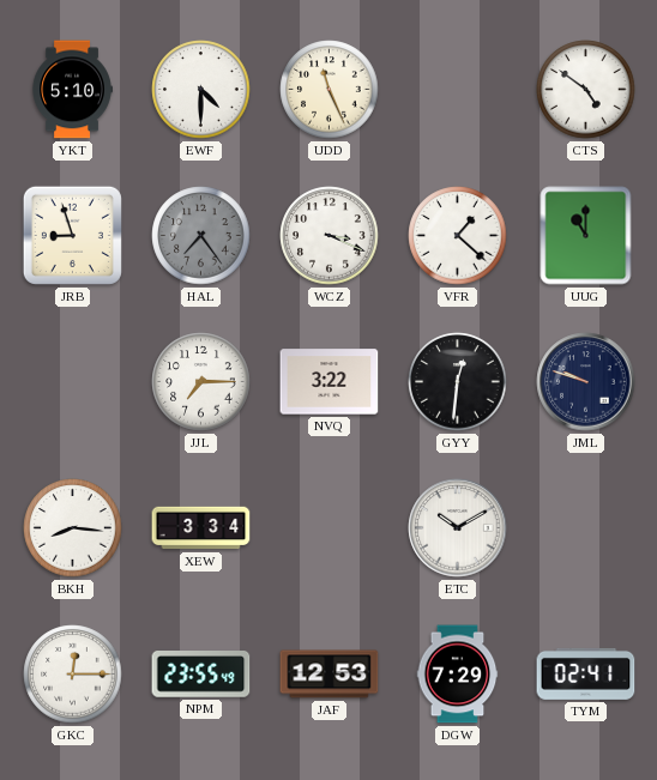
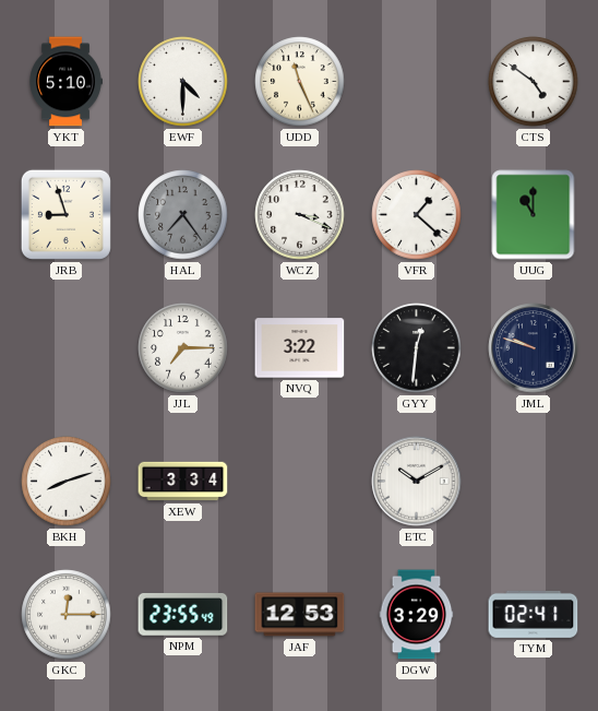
BKH: 8:16 -> 8:12
DGW: 7:29 -> 3:29
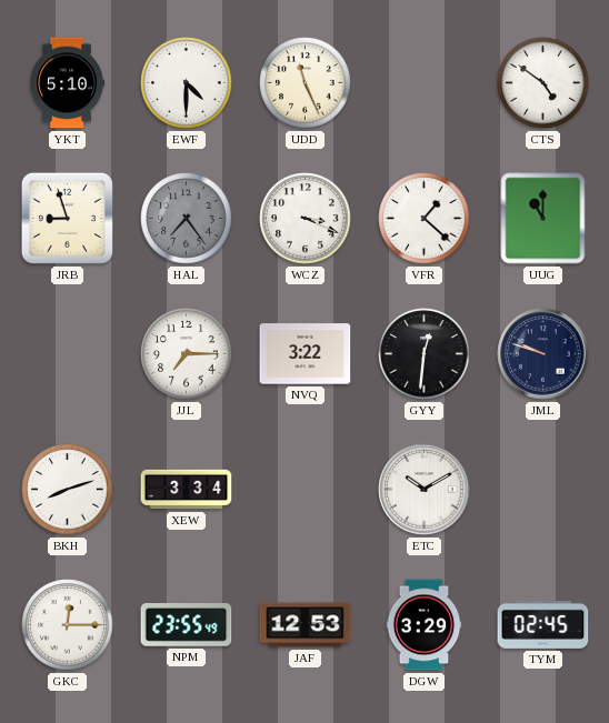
TYM: 02:41 -> 02:45
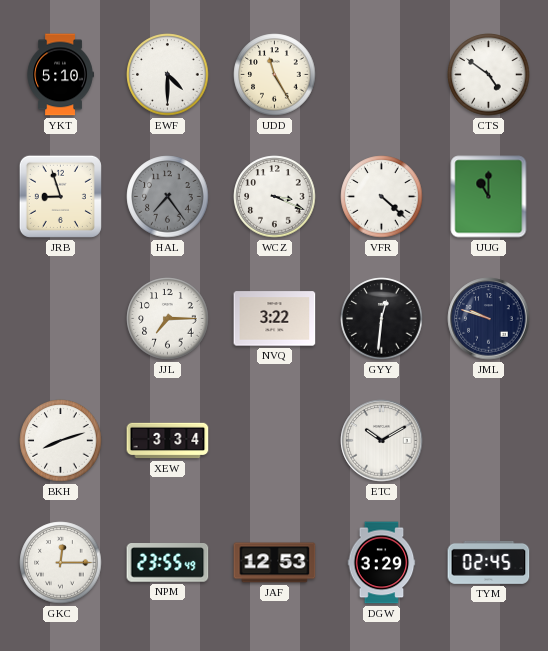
UDD: 11:26 -> 11:25
VFR: 1:22 -> 4:22
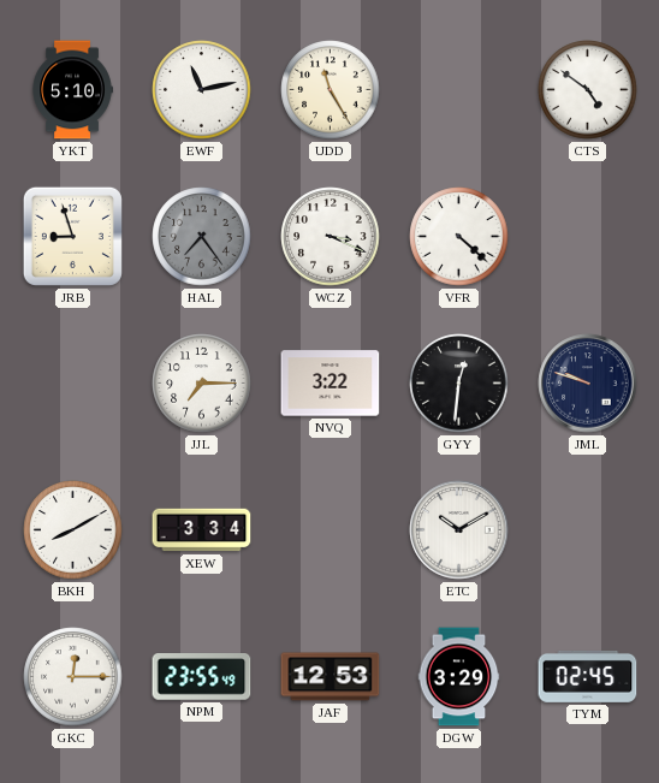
EWF: 4:30 -> 11:13
UUG: 11:00 -> none
BKH: 8:12 -> 8:10
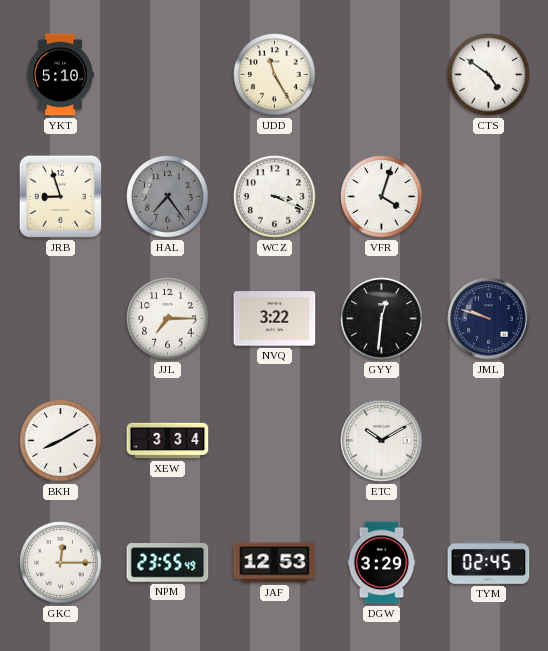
EWF: 11:13 -> none
VFR: 4:22 -> 4:03
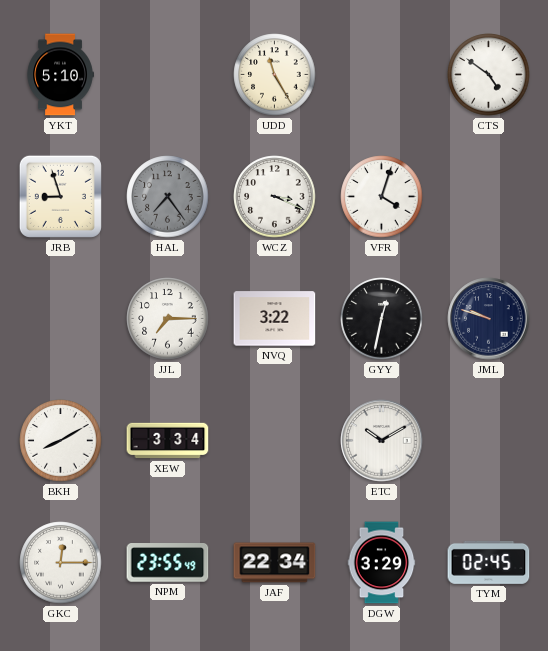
GYY: 12:31 -> 12:32
JAF: 12:53 -> 22:34
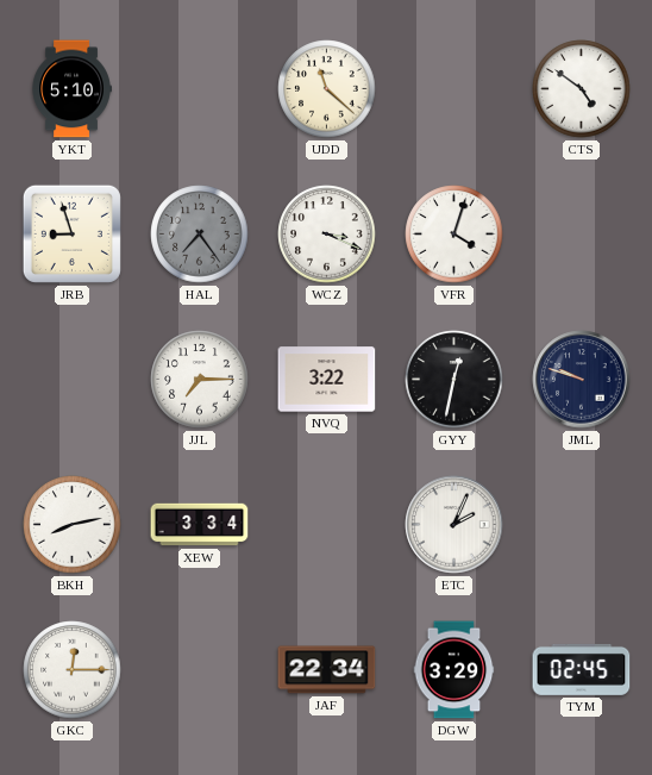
UDD: 11:25 -> 11:22
BKH: 8:10 -> 8:13
ETC: 10:10 -> 2:04
NPM: 23:55 -> none
